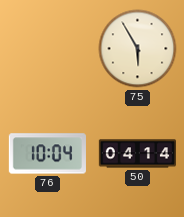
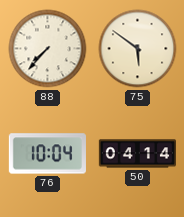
88: none -> 7:37
75: 5:55 -> 5:51
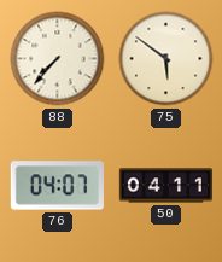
76: 10:04 -> 04:07
50: 04:14 -> 04:11
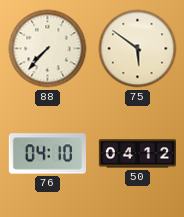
76: 04:07 -> 04:10
50: 04:11 -> 04:12
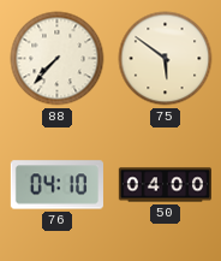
50: 04:12 -> 04:00
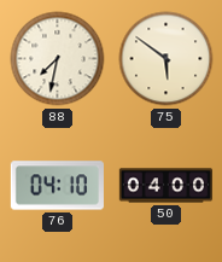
88: 7:37 -> 7:32
